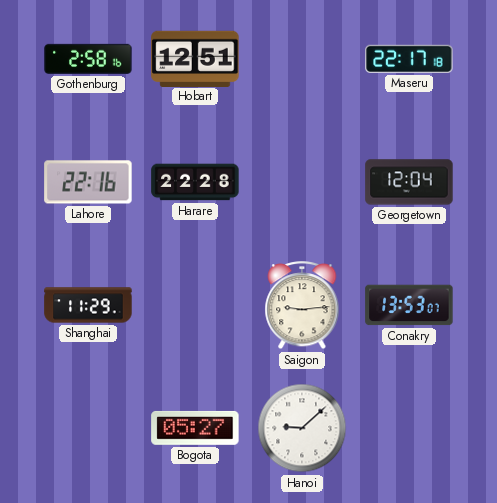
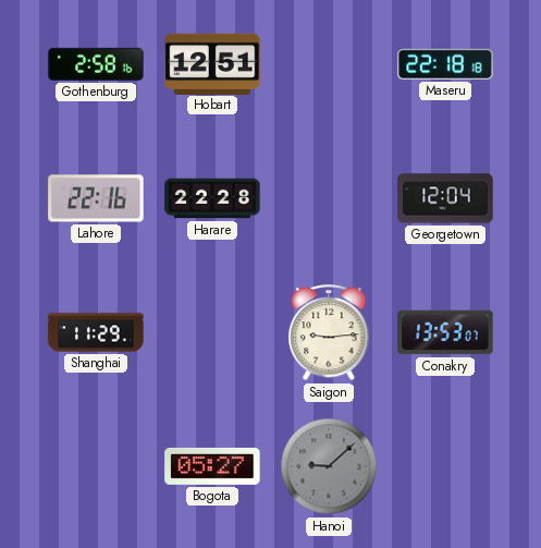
Maseru: 22:17 -> 22:18
Hanoi dial: white -> grey
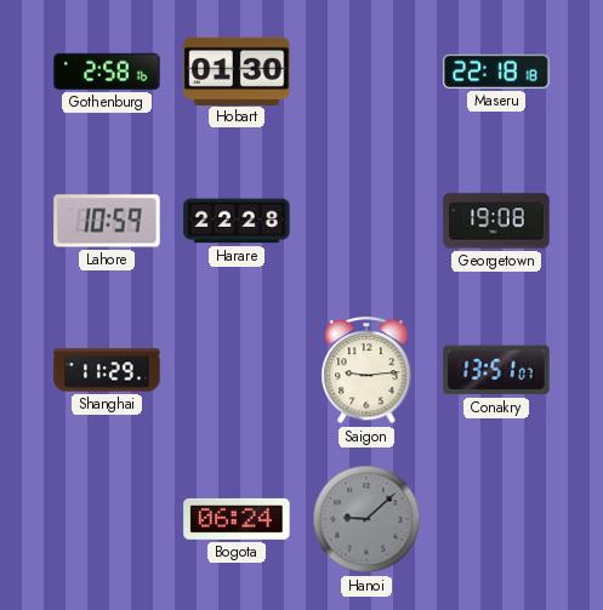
Hobart: 12:51 -> 01:30
Lahore: 22:16 -> 10:59
Georgetown: 12:04 -> 19:08
Conakry: 13:53 -> 13:51
Bogota: 05:27 -> 06:24
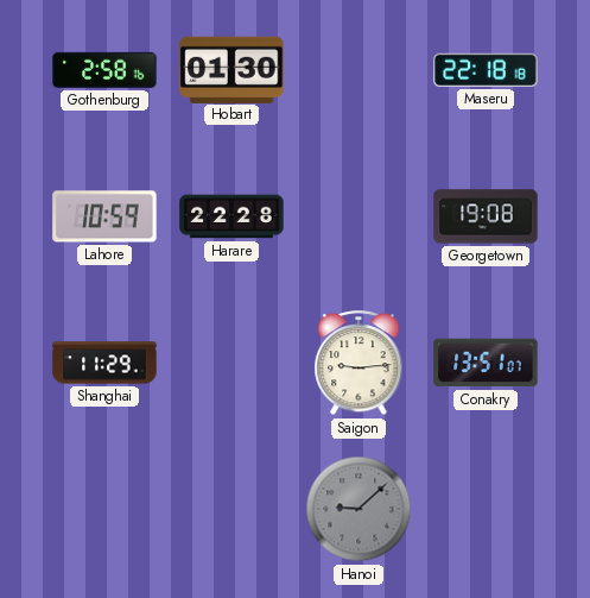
Bogota: 06:24 -> none
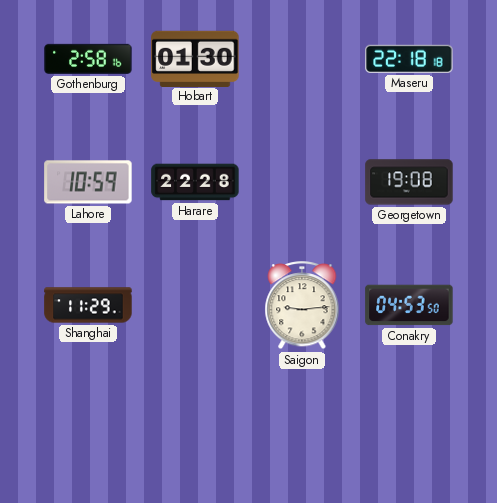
Conakry: 13:51 -> 04:53
Hanoi: 9:08 -> none
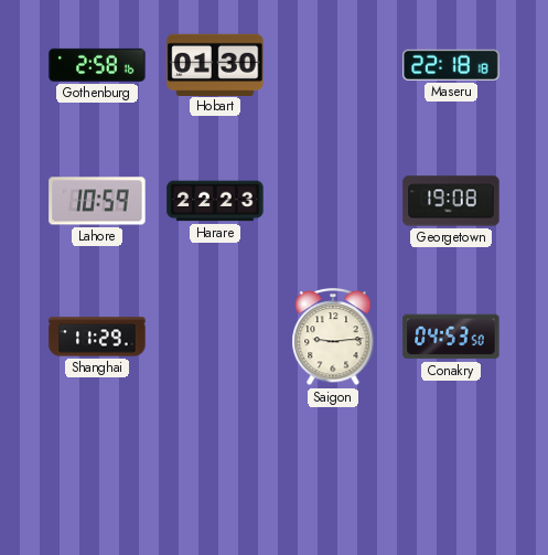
Harare: 22:28 -> 22:23
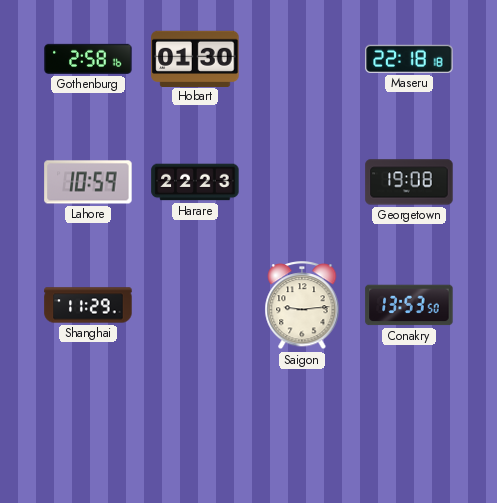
Conakry: 04:53 -> 13:53
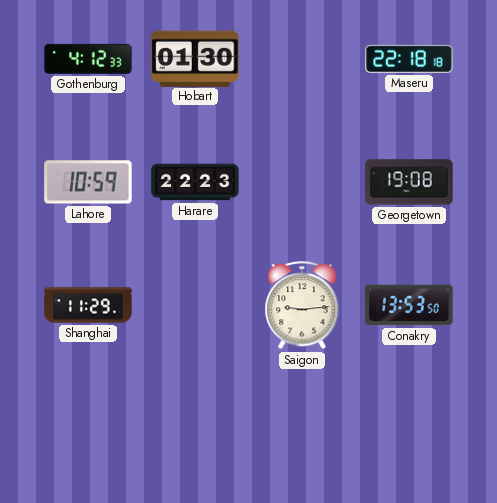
Gothenburg: 2:58 -> 4:12
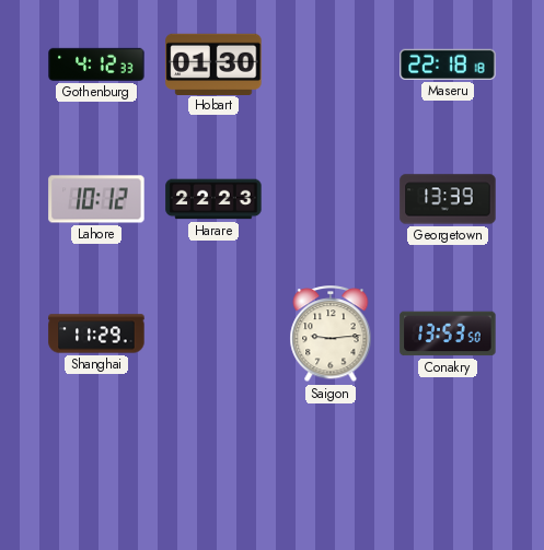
Lahore: 10:59 -> 10:12
Georgetown: 19:08 -> 13:39
